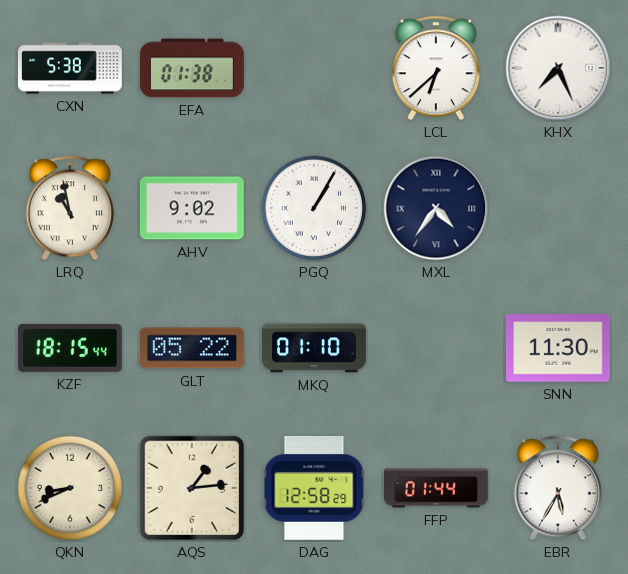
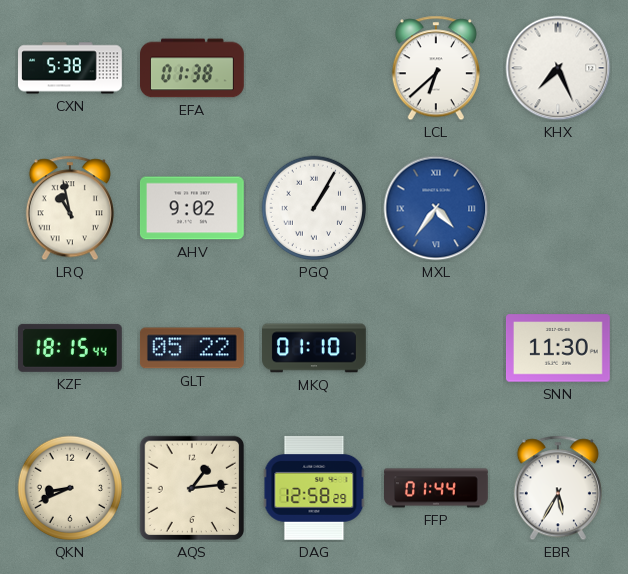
MXL dial: navy -> blue
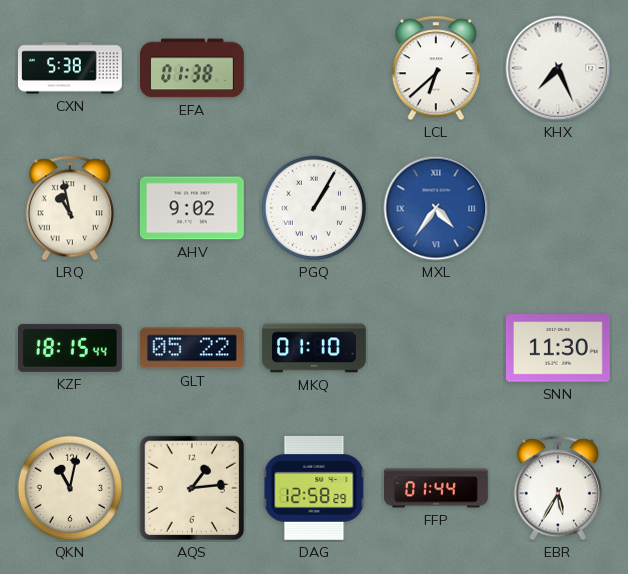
QKN: 8:41 -> 11:02
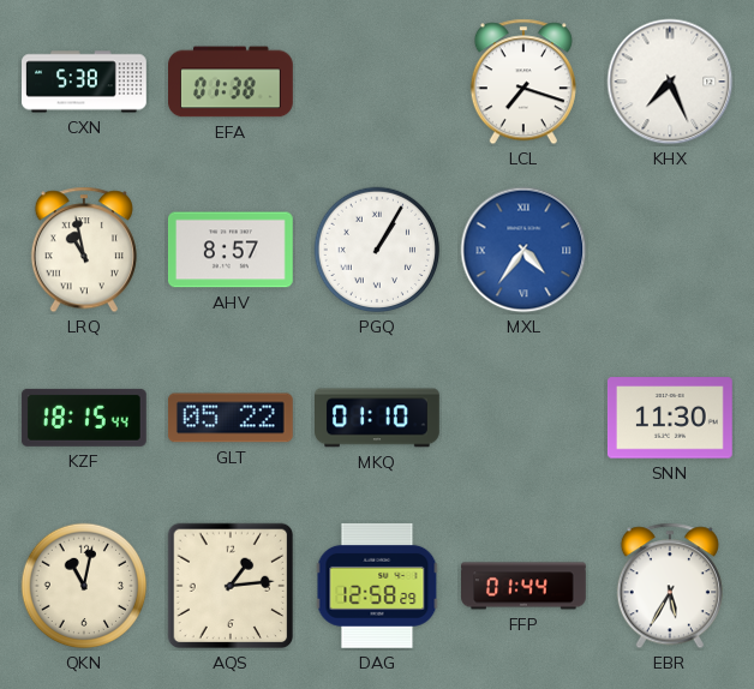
LCL: 6:38 -> 7:18
AHV: 9:02 -> 8:57
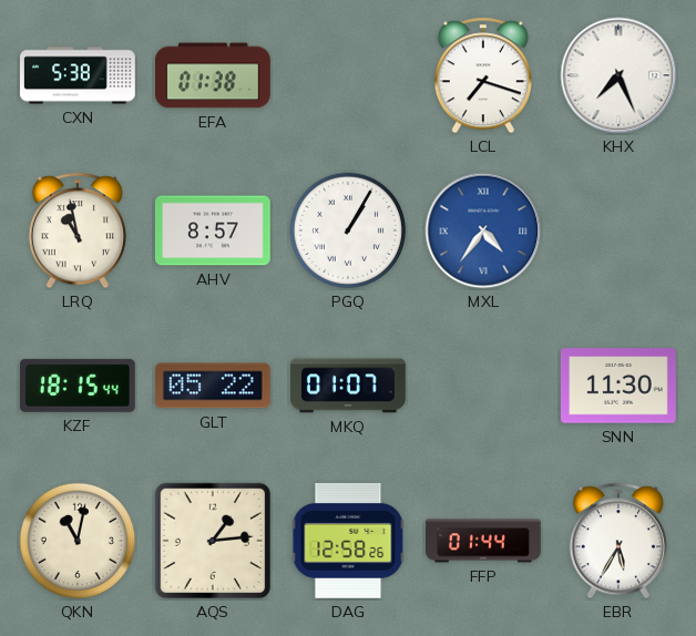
MKQ: 01:10 -> 01:07
DAG: 12:58:29 -> 12:58:26
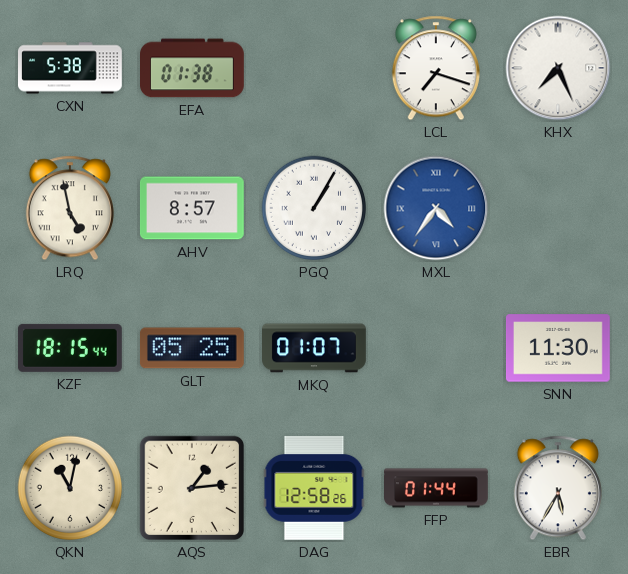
LRQ: 10:58 -> 4:58
GLT: 05:22 -> 05:25
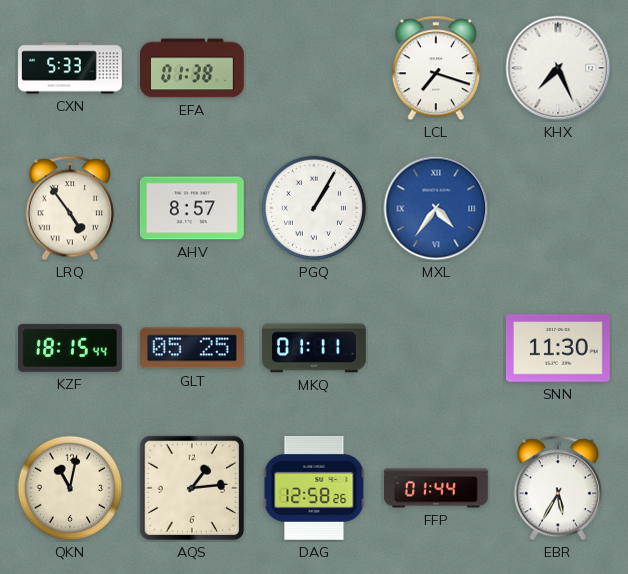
CXN: 5:38 -> 5:33
LRQ: 4:58 -> 4:54
MKQ: 01:07 -> 01:11
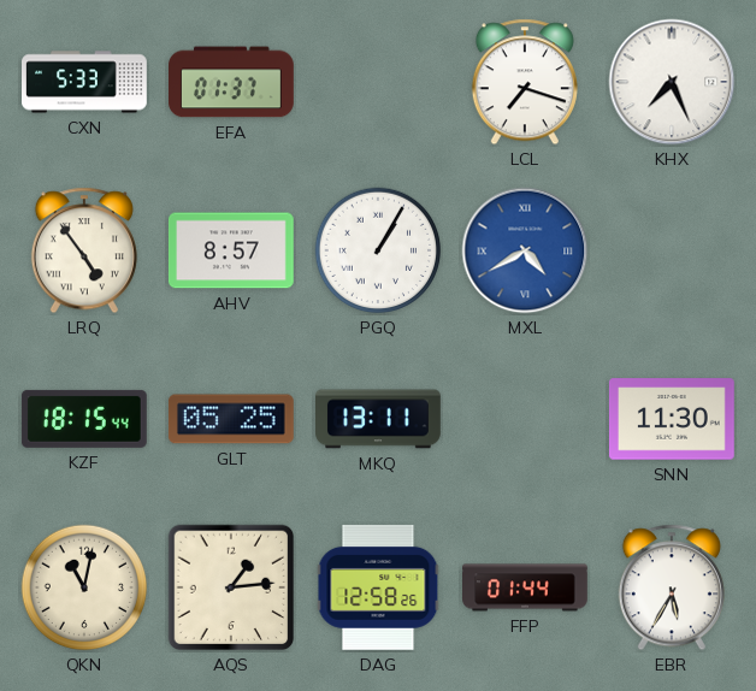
EFA: 01:38 -> 01:37
MXL: 4:36 -> 4:40
MKQ: 01:11 -> 13:11
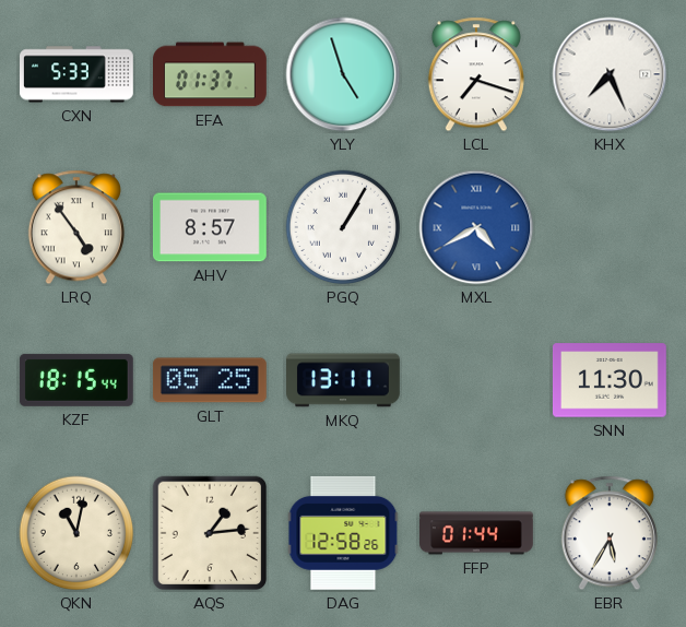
YLY: none -> 4:57
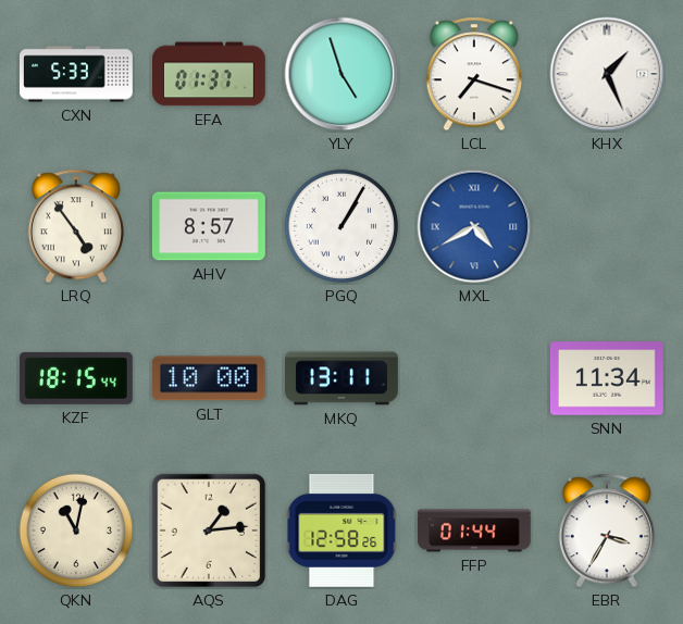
KHX: 7:26 -> 1:26
GLT: 05:25 -> 10:00
SNN: 11:30 -> 11:34
EBR: 5:35 -> 3:35
